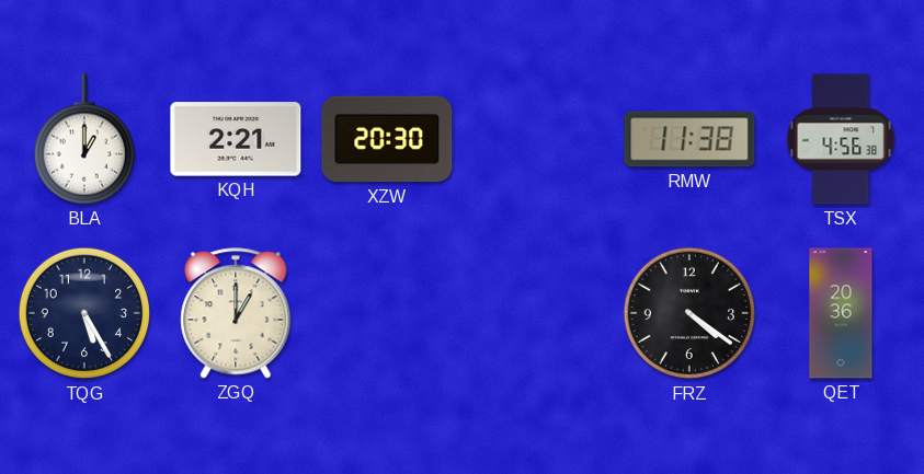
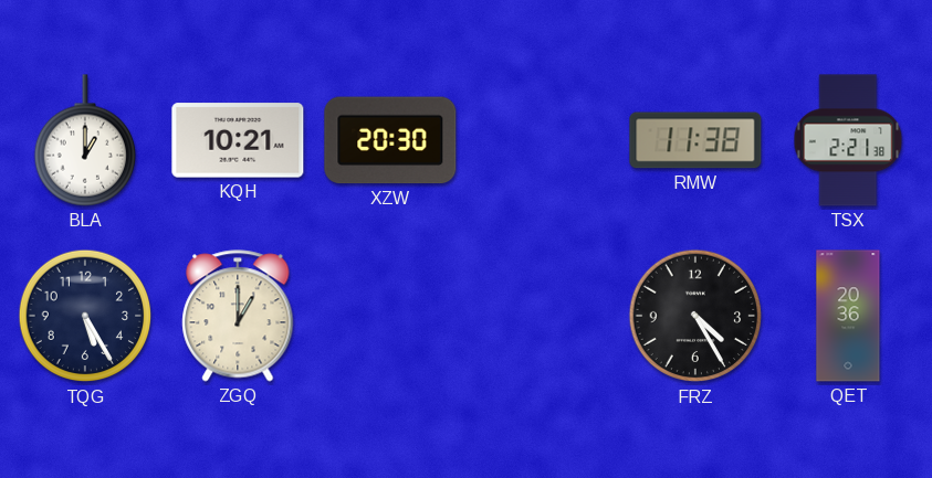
KQH: 2:21 -> 10:21
TSX: 4:56 -> 2:21
FRZ: 4:21 -> 4:25
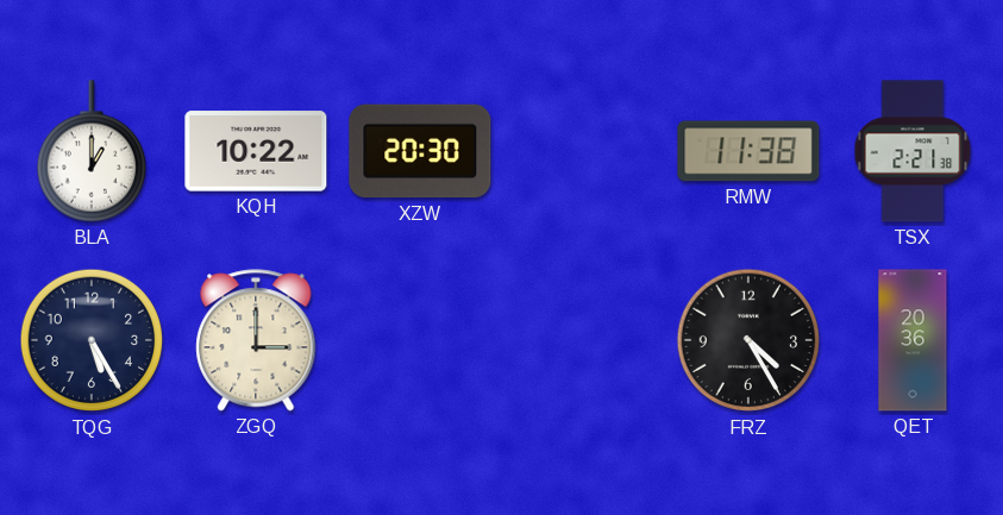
KQH: 10:21 -> 10:22
ZGQ: 1:00 -> 3:00
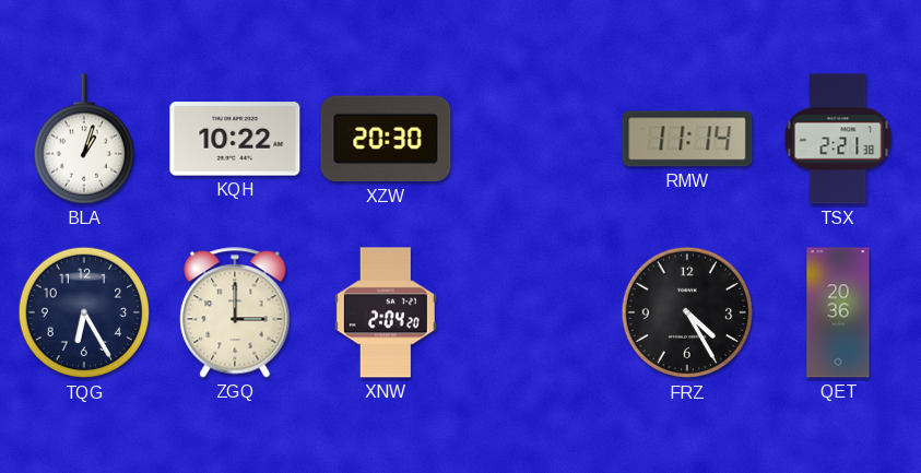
BLA: 1:00 -> 1:03
RMW: 11:38 -> 11:14
TQG: 5:25 -> 6:25
XNW: none -> 2:04
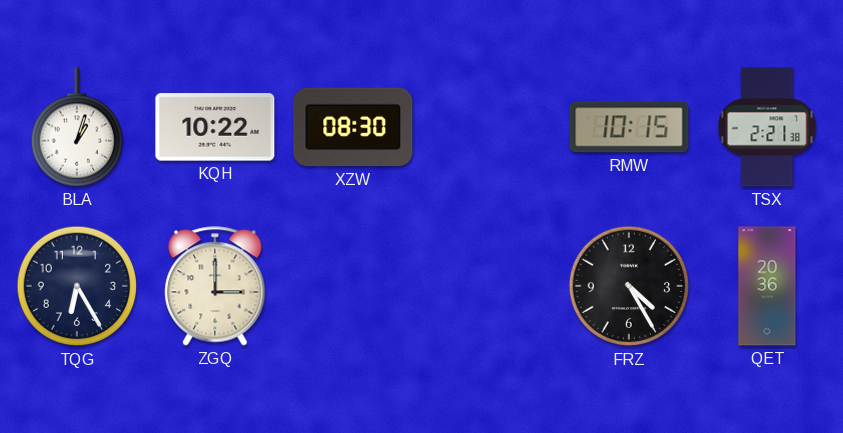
XZW: 20:30 -> 08:30
RMW: 11:14 -> 10:15
XNW: 2:04 -> none
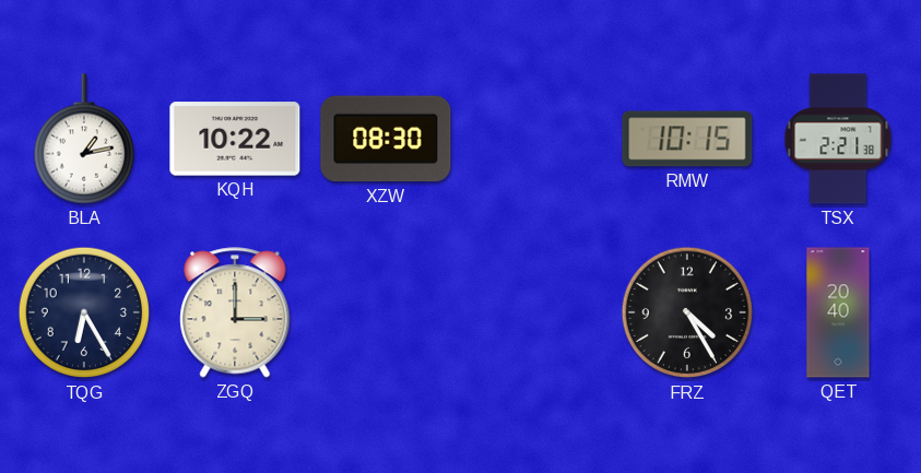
BLA: 1:03 -> 1:13
QET: 20:36 -> 20:40
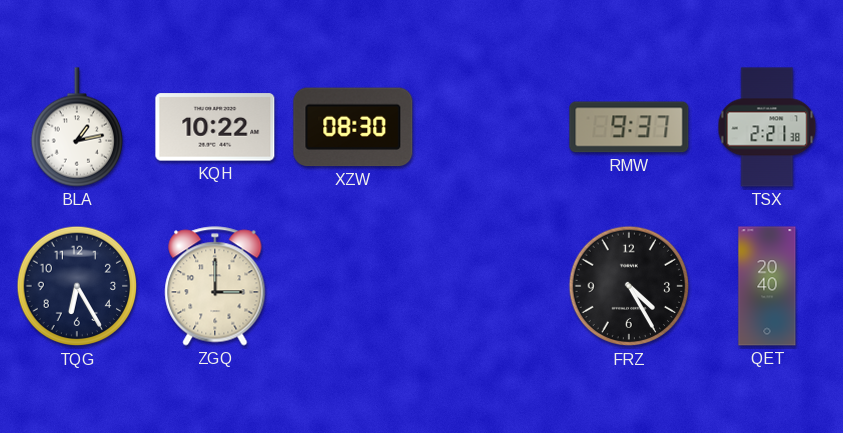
RMW: 10:15 -> 9:37
